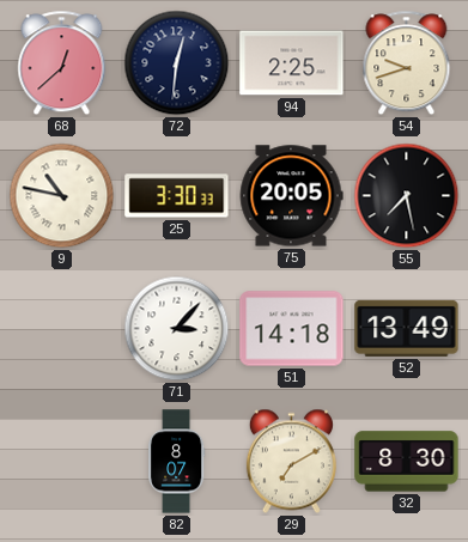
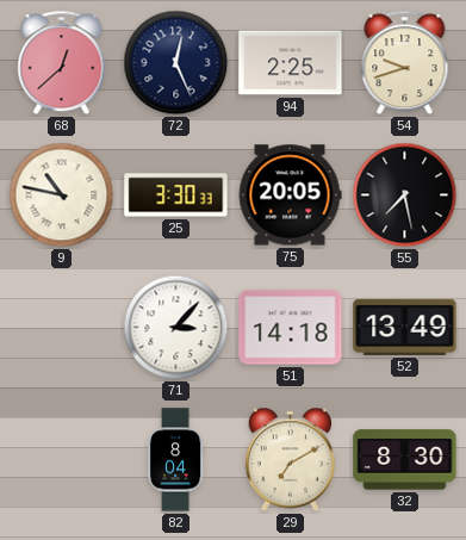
72: 12:31 -> 12:26
82: 8:07 -> 8:04
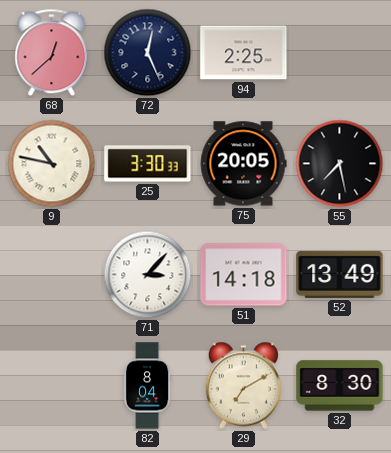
54: 9:42 -> none
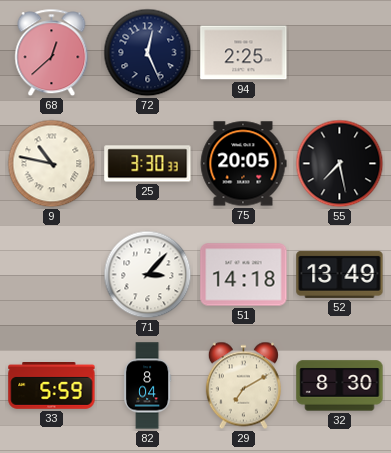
33: none -> 5:59
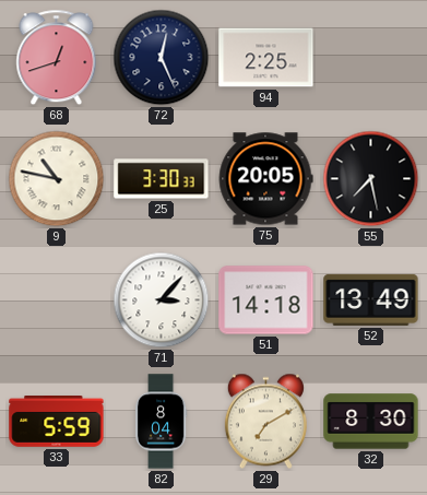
68: 12:38 -> 12:42
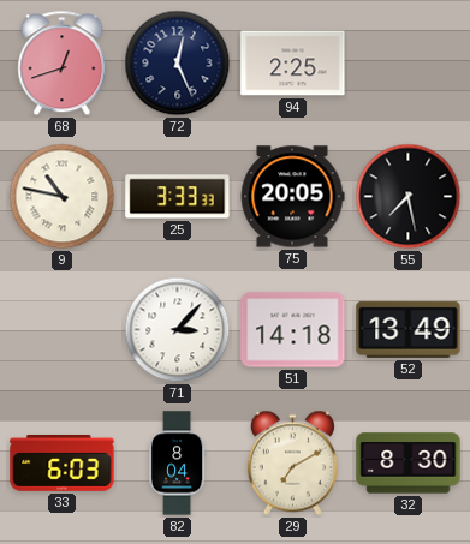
25: 3:30 -> 3:33
33: 5:59 -> 6:03
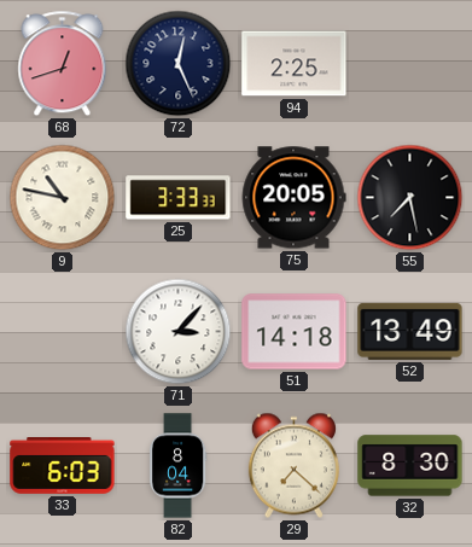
29: 7:10 -> 7:22
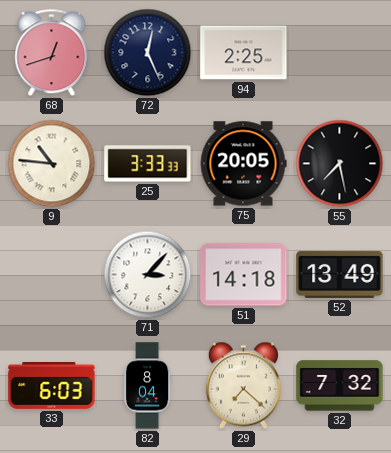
9: 10:47 -> 10:46
32: 8:30 -> 7:32
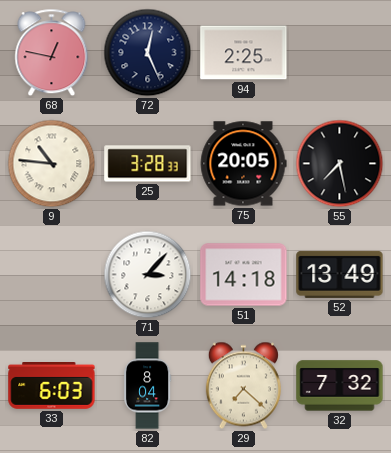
68: 12:42 -> 12:47
25: 3:33 -> 3:28
